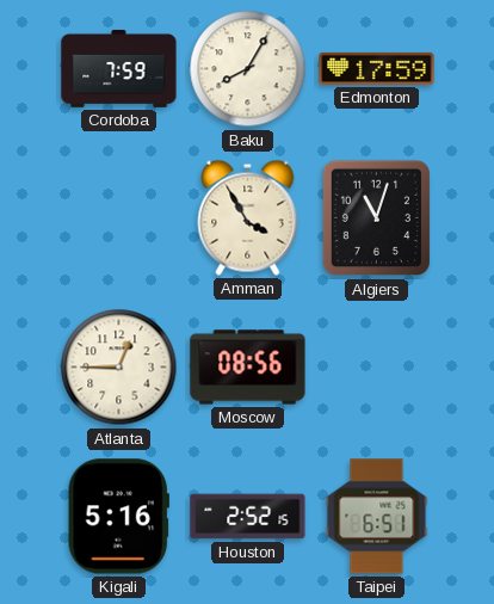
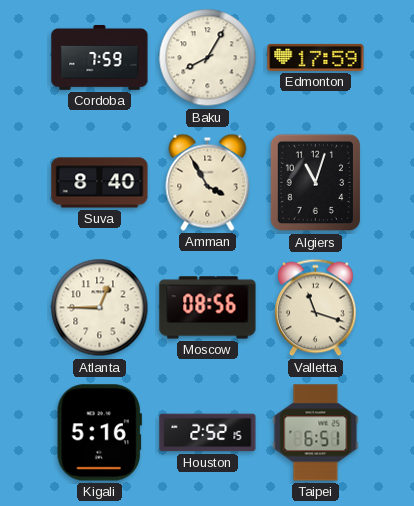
Suva: none -> 8:40
Valletta: none -> 11:18
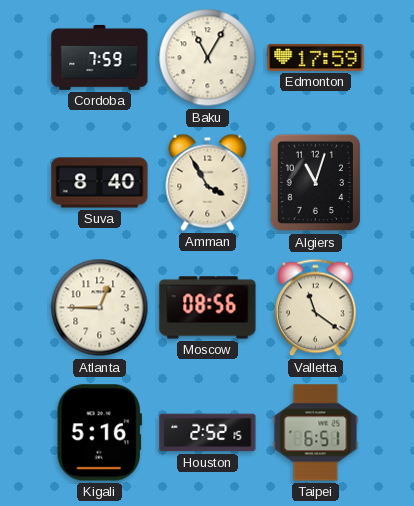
Baku: 8:05 -> 11:05
Valletta: 11:18 -> 11:21
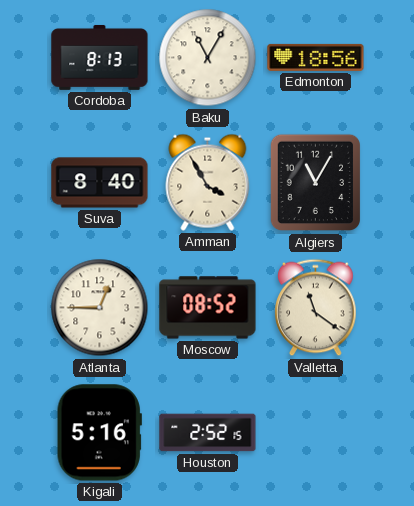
Cordoba: 7:59 -> 8:13
Edmonton: 17:59 -> 18:56
Algiers: 11:03 -> 11:05
Moscow: 08:56 -> 08:52
Taipei: 6:51 -> none
